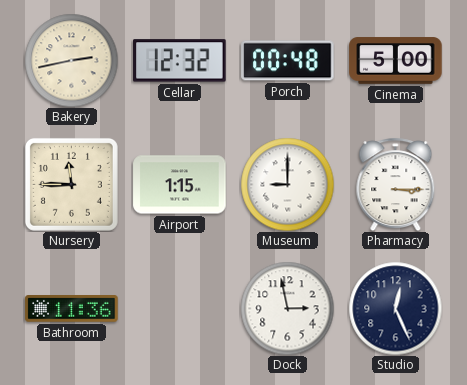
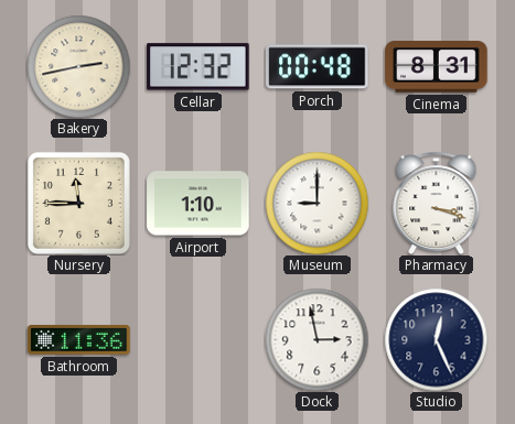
Cinema: 5:00 -> 8:31
Airport: 1:15 -> 1:10
Pharmacy: 3:15 -> 3:18
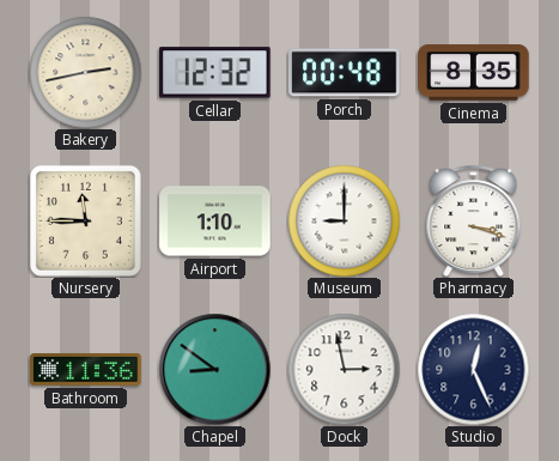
Cinema: 8:31 -> 8:35
Chapel: none -> 8:51
